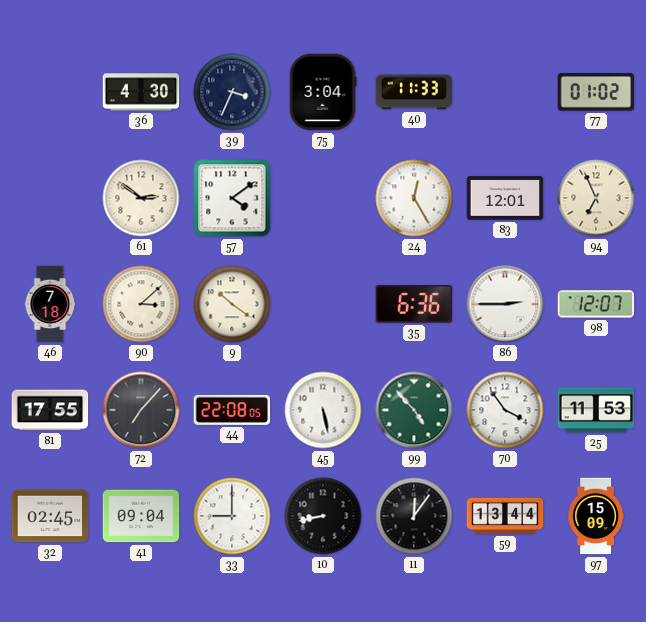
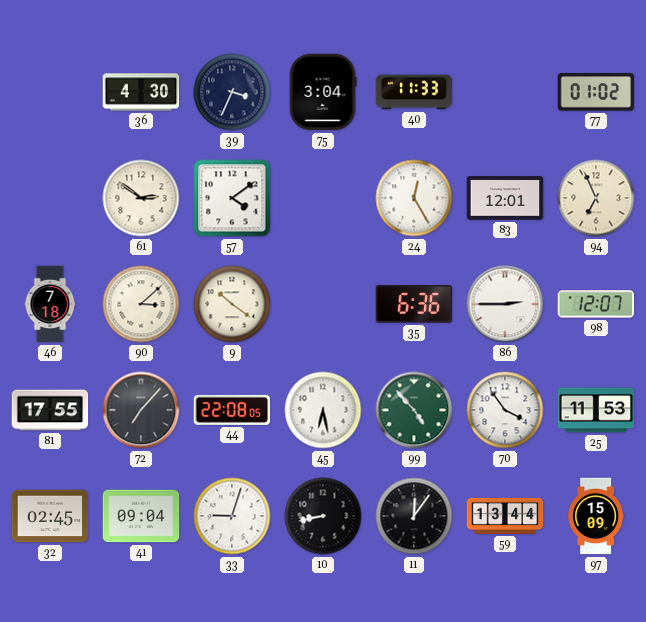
45: 5:28 -> 6:28
33: 9:00 -> 9:03
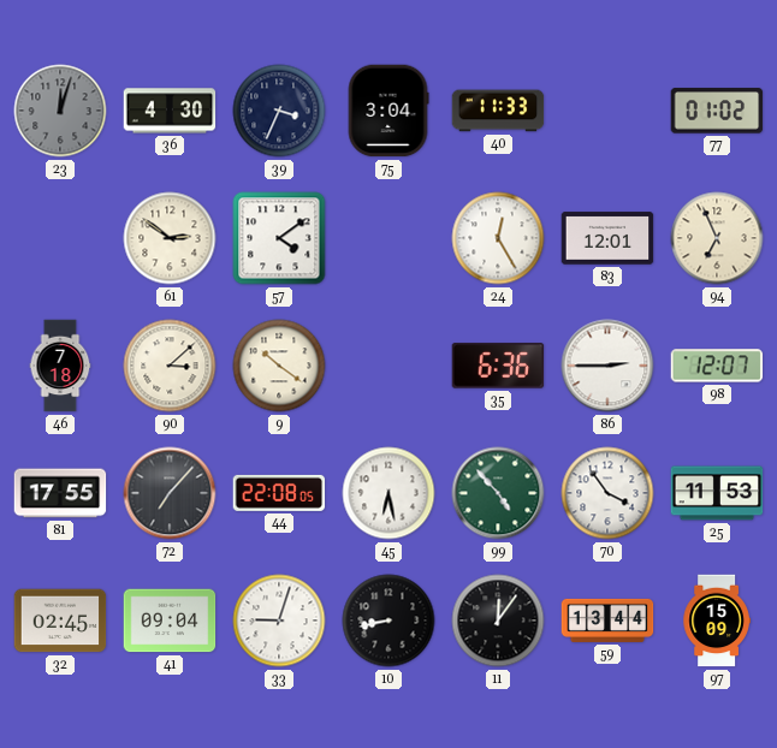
23: none -> 12:03
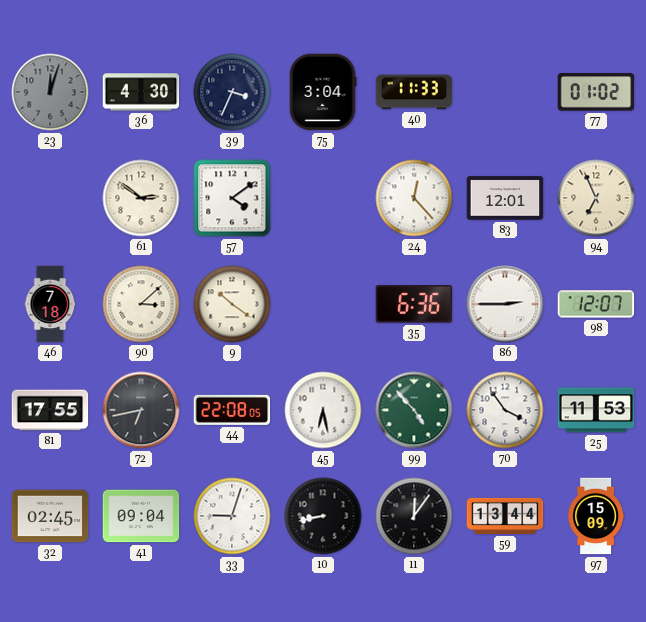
24: 12:25 -> 12:23
72: 7:07 -> 6:43
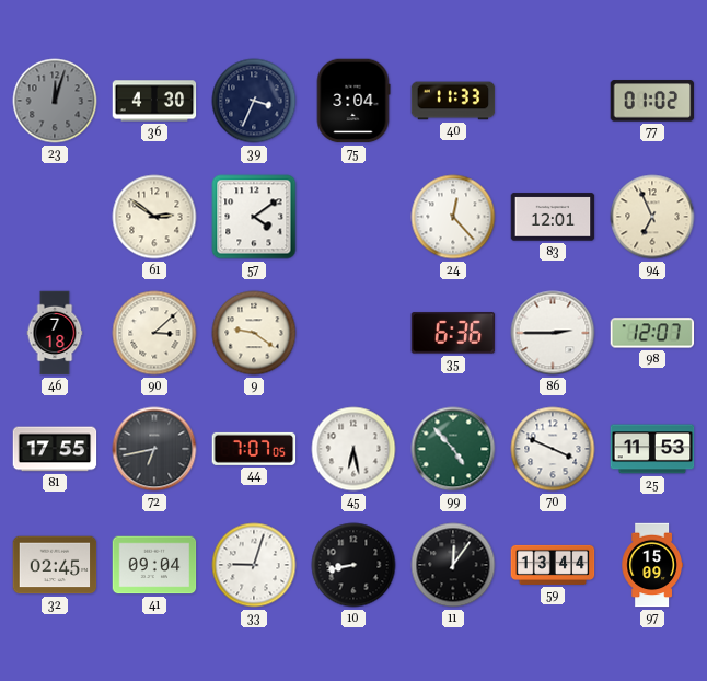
9: 10:21 -> 9:21
44: 22:08 -> 7:07
70: 3:54 -> 3:49
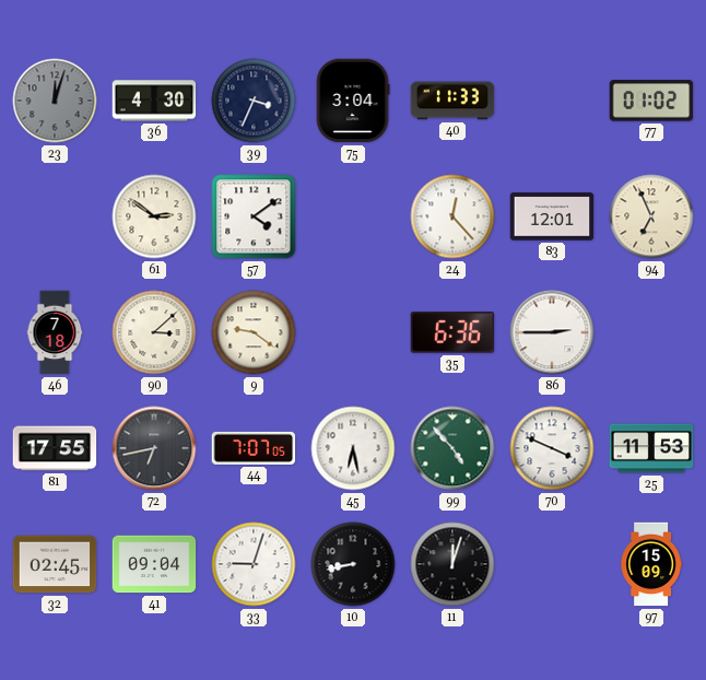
98: 12:07 -> none
11: 12:06 -> 12:03
59: 13:44 -> none
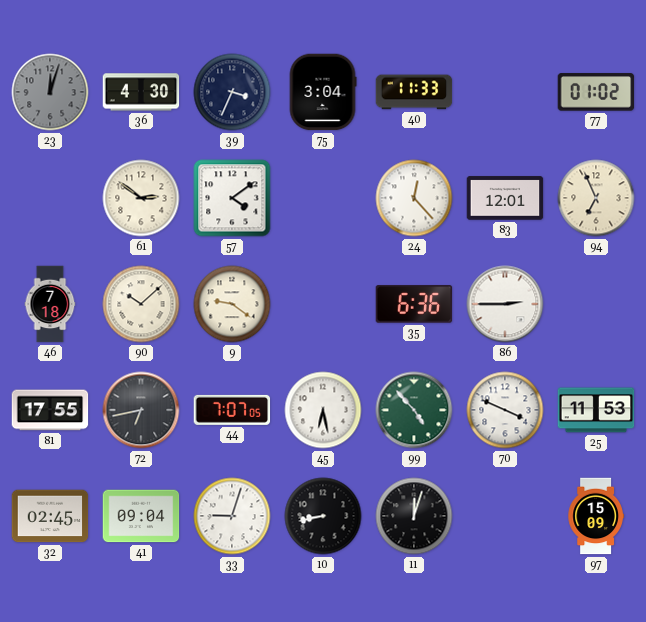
90: 3:08 -> 10:08
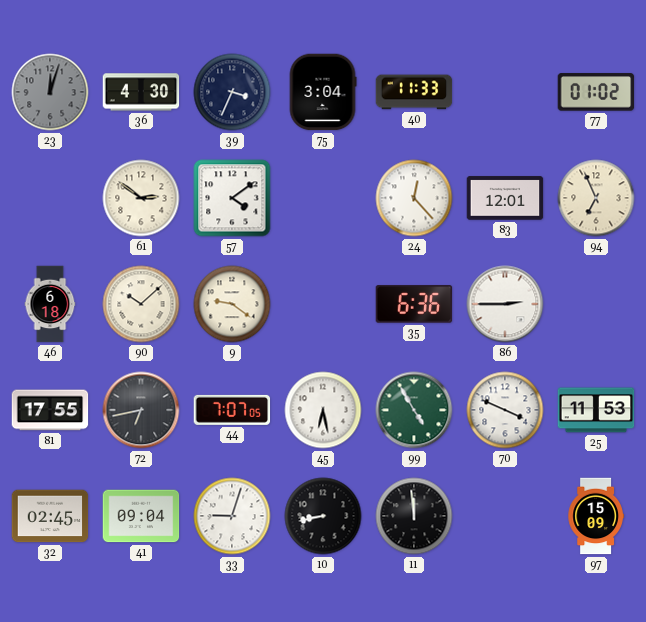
46: 7:18 -> 6:18
99: 4:53 -> 4:55
11: 12:03 -> 11:59
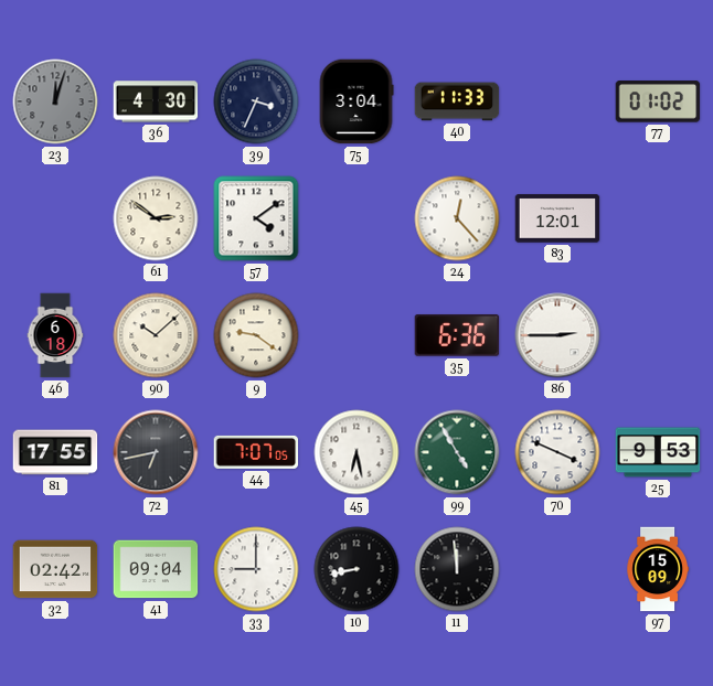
94: 6:56 -> none
25: 11:53 -> 9:53
32: 02:45 -> 02:42
33: 9:03 -> 9:00
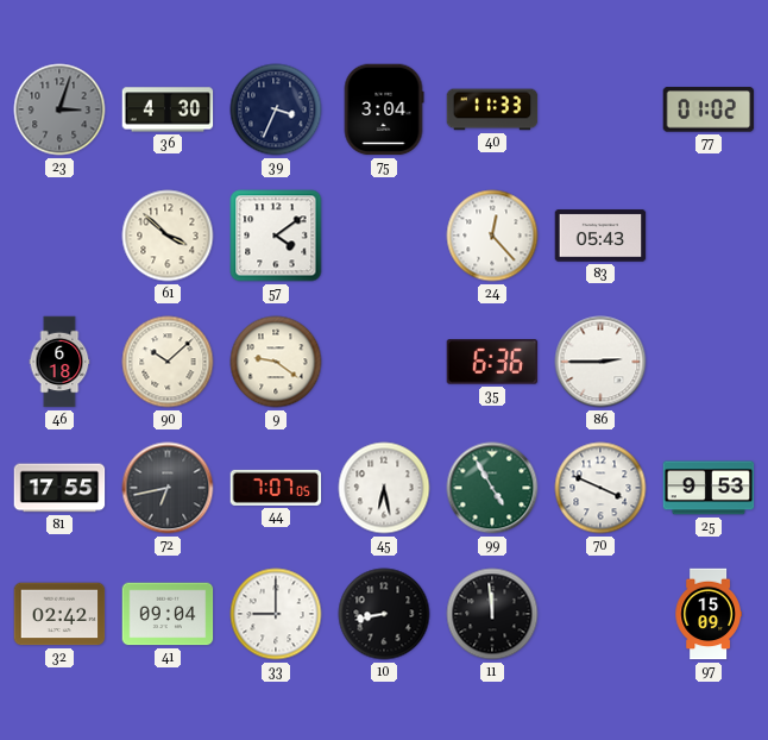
23: 12:03 -> 3:03
61: 2:51 -> 3:52
83: 12:01 -> 05:43
